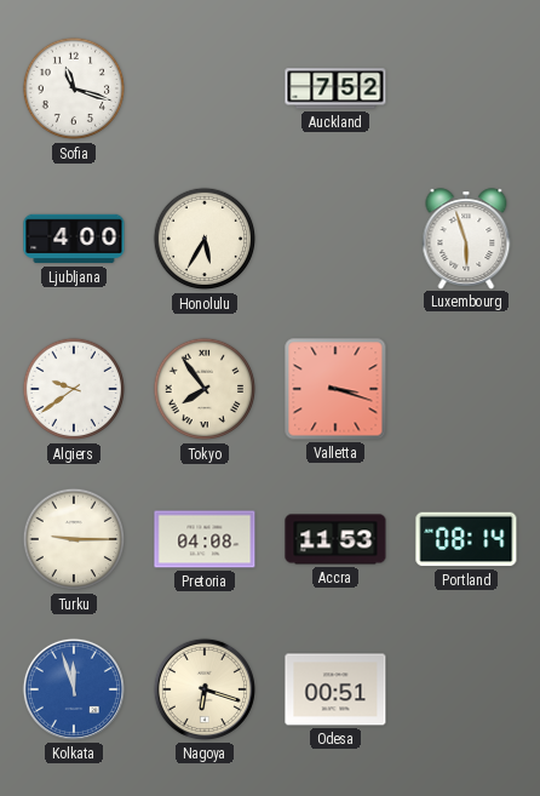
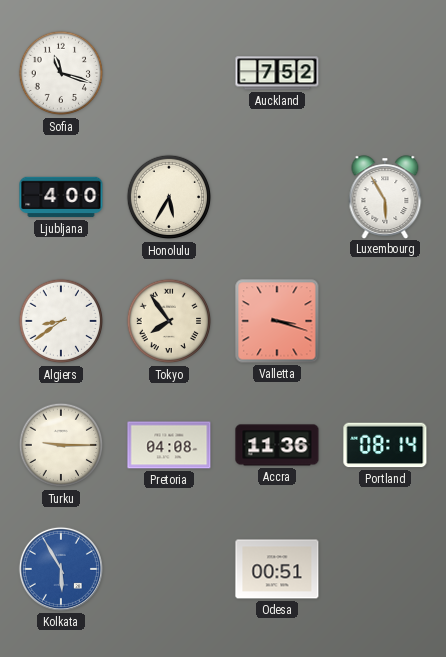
Luxembourg: 5:57 -> 5:55
Algiers: 9:39 -> 8:39
Accra: 11:53 -> 11:36
Kolkata: 11:57 -> 5:55
Nagoya: 6:18 -> none
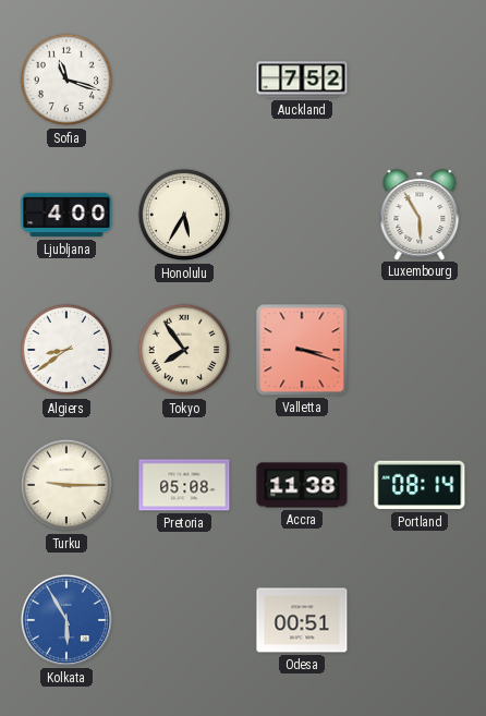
Pretoria: 04:08 -> 05:08
Accra: 11:36 -> 11:38
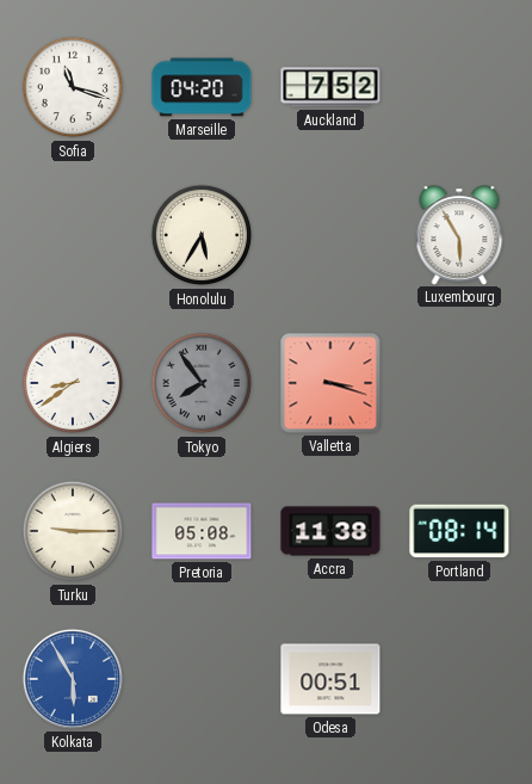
Marseille: none -> 04:20
Ljubljana: 4:00 -> none
Tokyo dial: cream -> grey
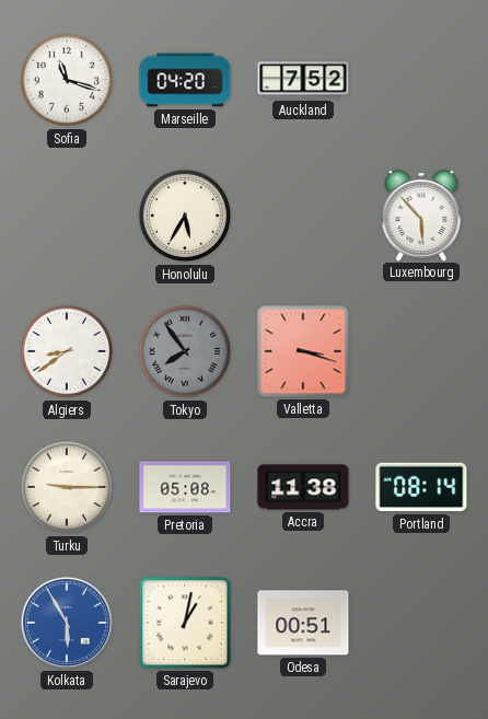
Luxembourg: 5:55 -> 5:53
Sarajevo: none -> 1:02
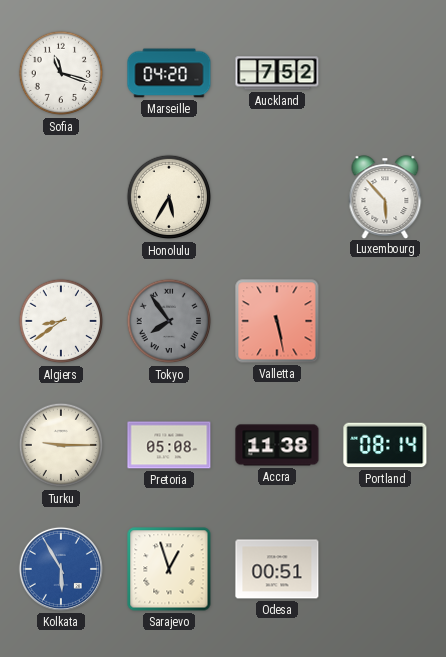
Valletta: 3:18 -> 5:28
Sarajevo: 1:02 -> 12:57
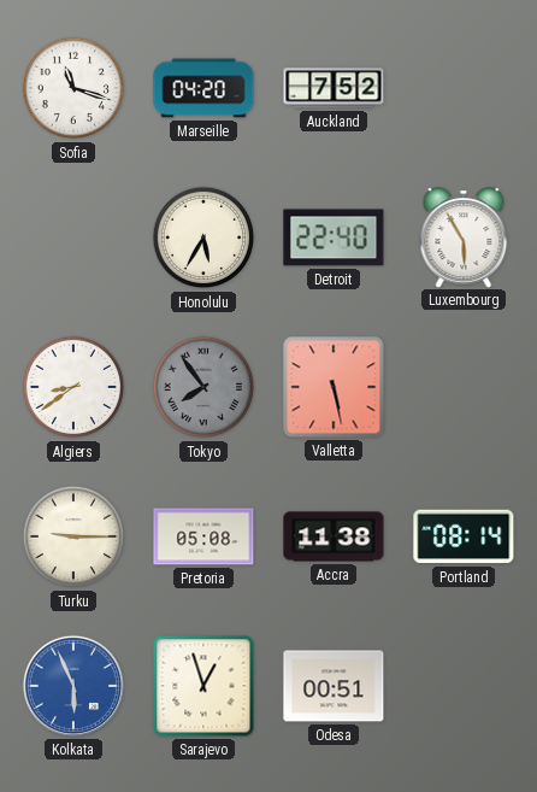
Detroit: none -> 22:40
Luxembourg: 5:53 -> 5:55
Kolkata: 5:55 -> 5:56
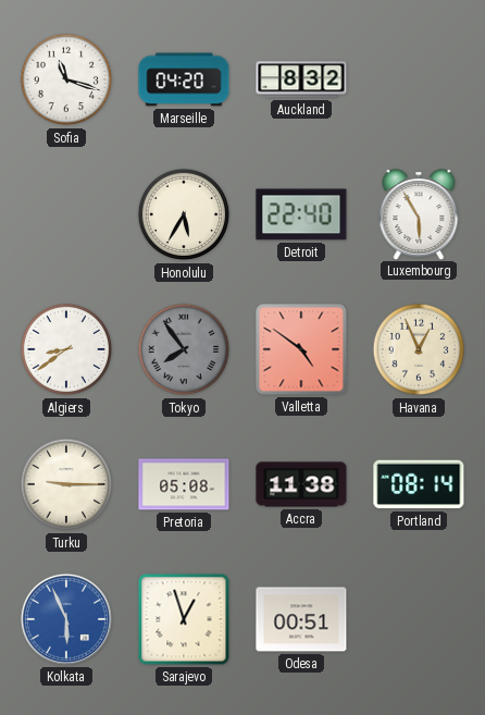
Auckland: 7:52 -> 8:32
Valletta: 5:28 -> 4:51
Havana: none -> 12:56
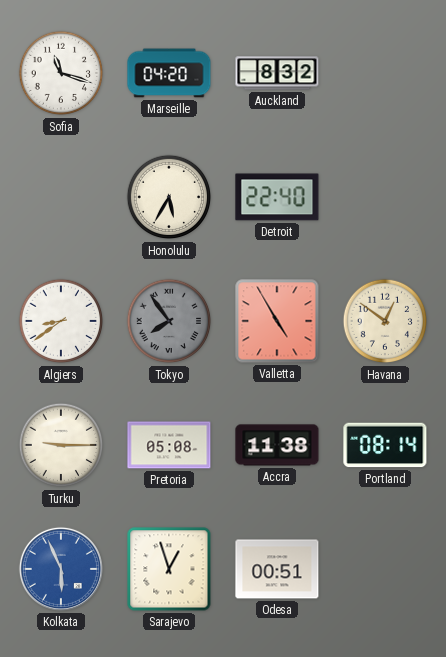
Luxembourg: 5:55 -> none
Valletta: 4:51 -> 4:55
Havana: 12:56 -> 12:51
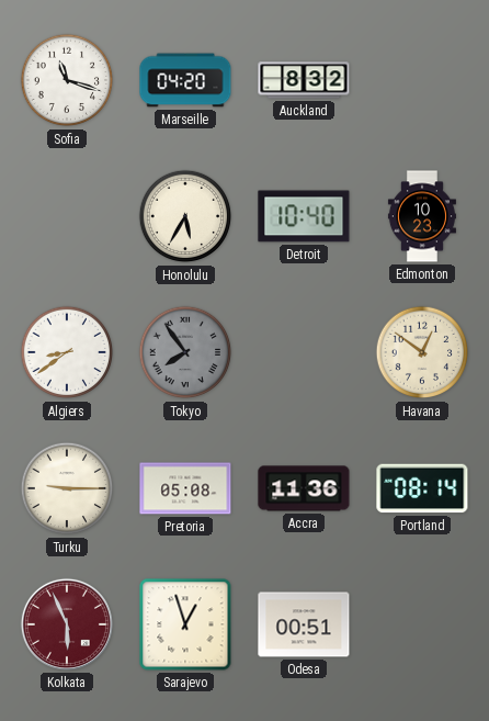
Detroit: 22:40 -> 10:40
Edmonton: none -> 10:23
Valletta: 4:55 -> none
Accra: 11:38 -> 11:36
Kolkata dial: blue -> burgundy
